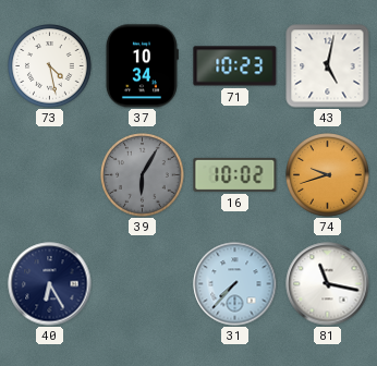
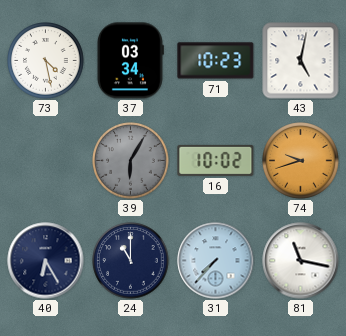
37: 10:34 -> 03:34
24: none -> 11:00
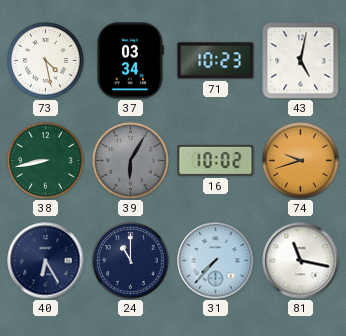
38: none -> 8:43
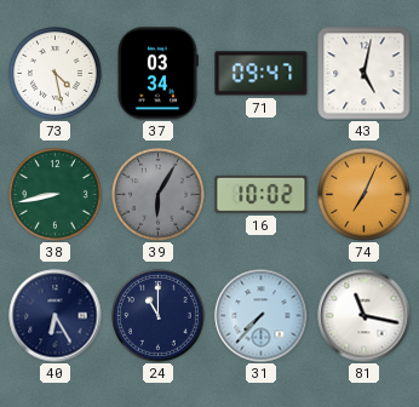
71: 10:23 -> 09:47
74: 9:42 -> 7:04
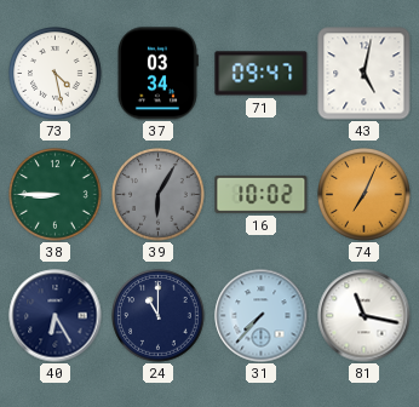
38: 8:43 -> 8:45
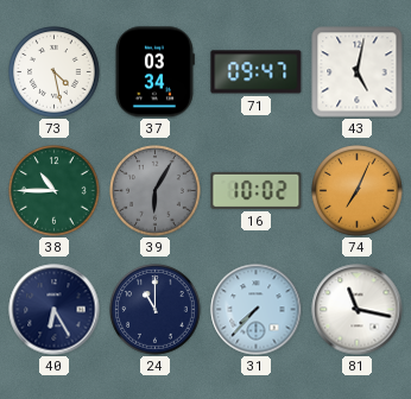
38: 8:45 -> 10:45
